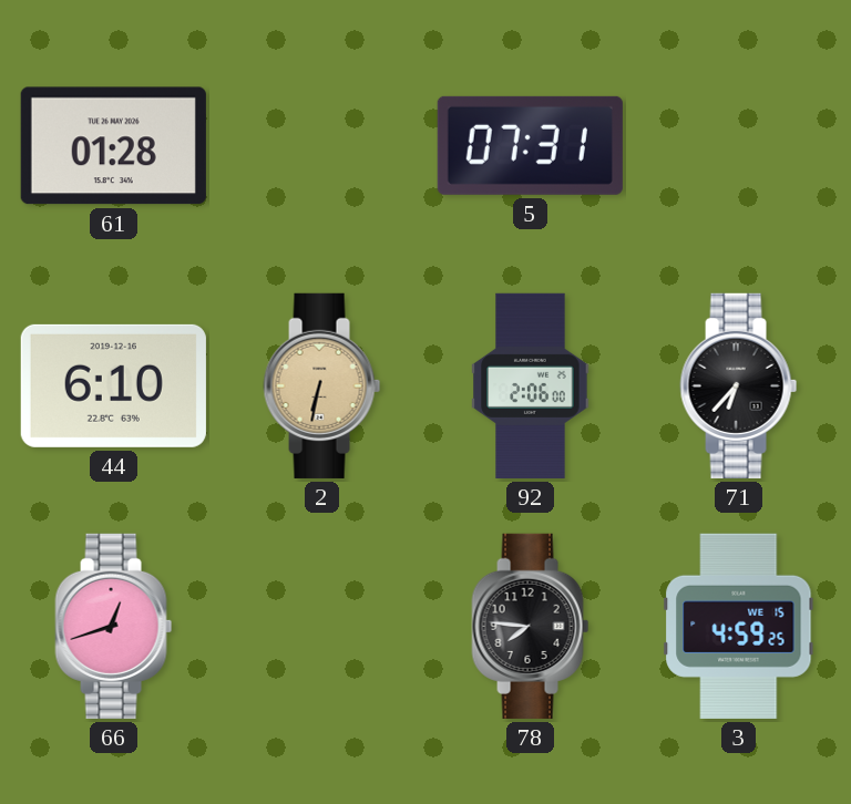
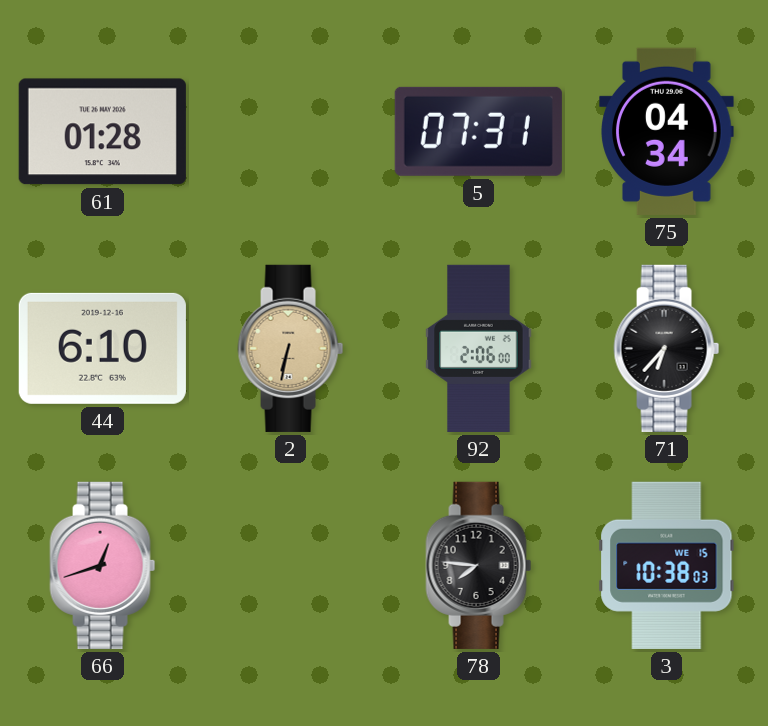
75: none -> 04:34
3: 4:59 -> 10:38
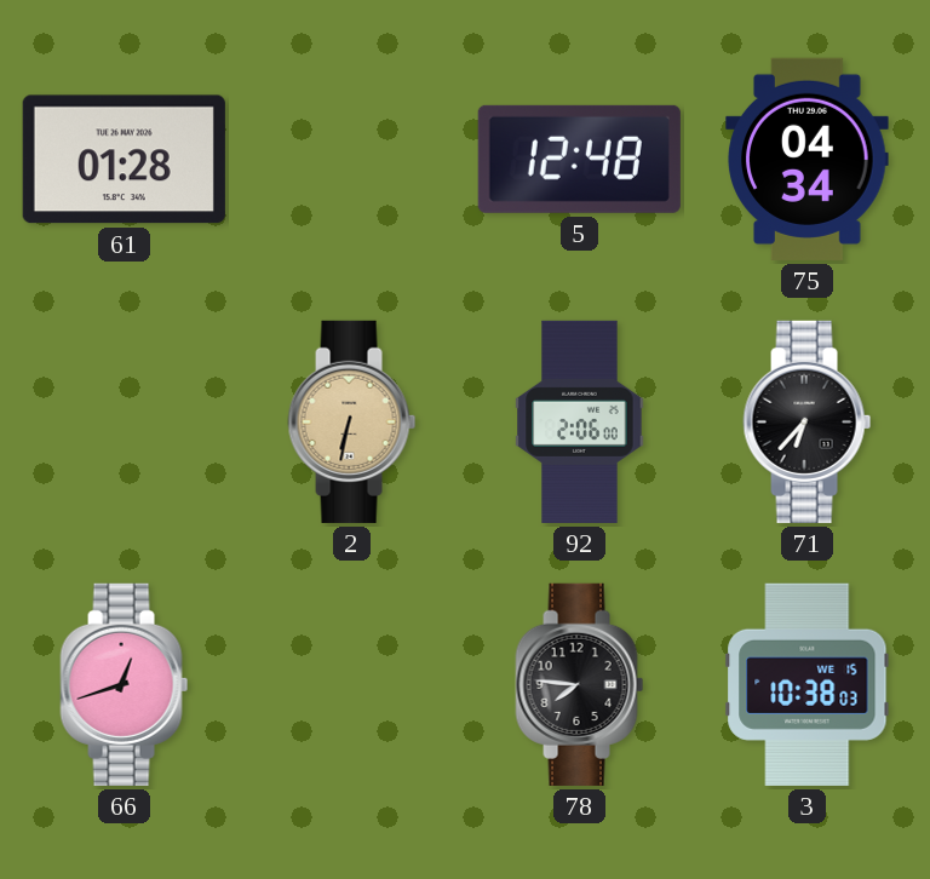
5: 07:31 -> 12:48
44: 6:10 -> none
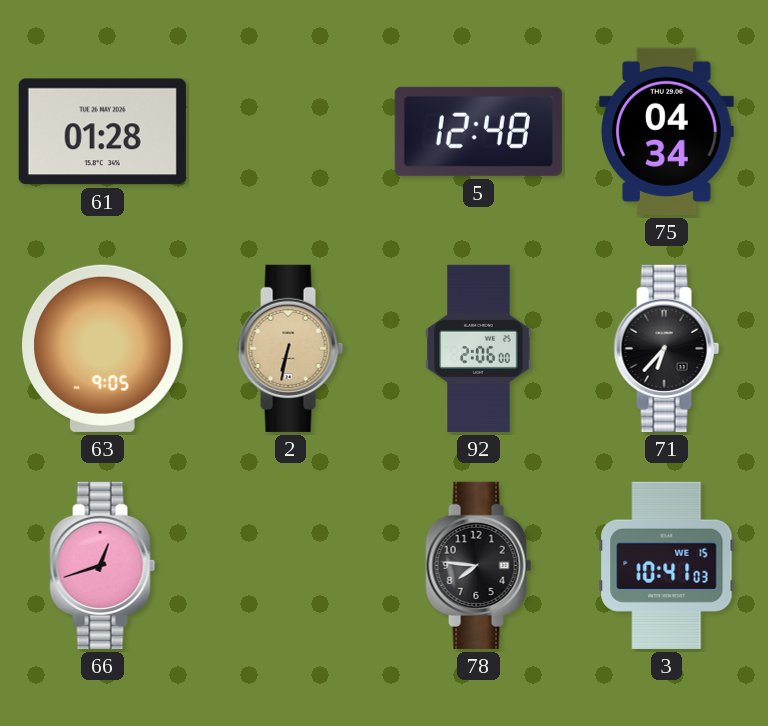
63: none -> 9:05
3: 10:38 -> 10:41
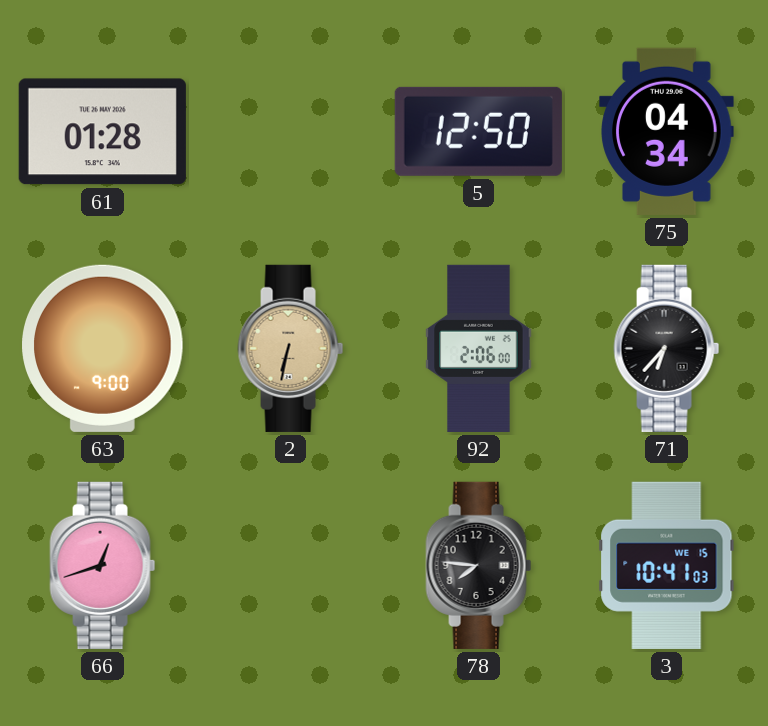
5: 12:48 -> 12:50
63: 9:05 -> 9:00
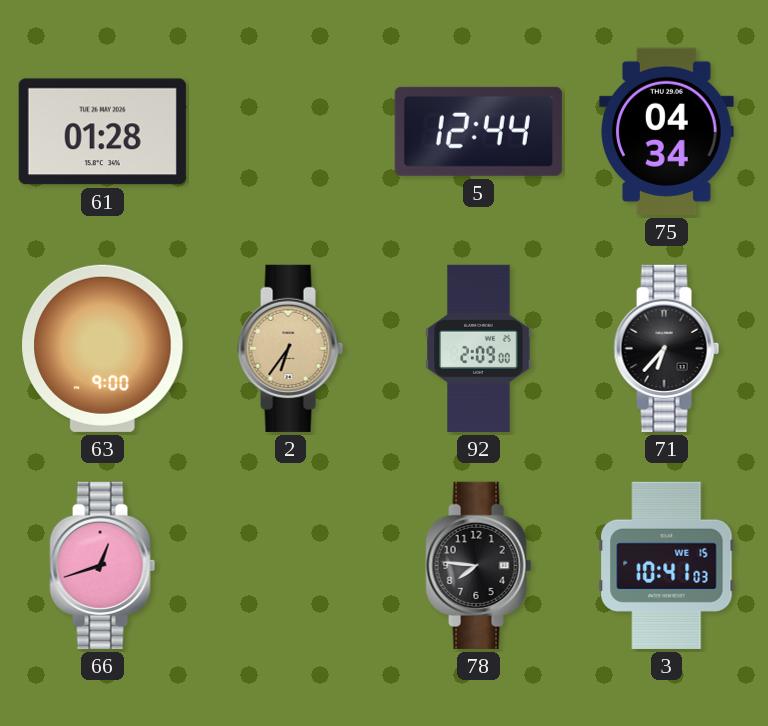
5: 12:50 -> 12:44
2: 6:32 -> 6:36
92: 2:06 -> 2:09
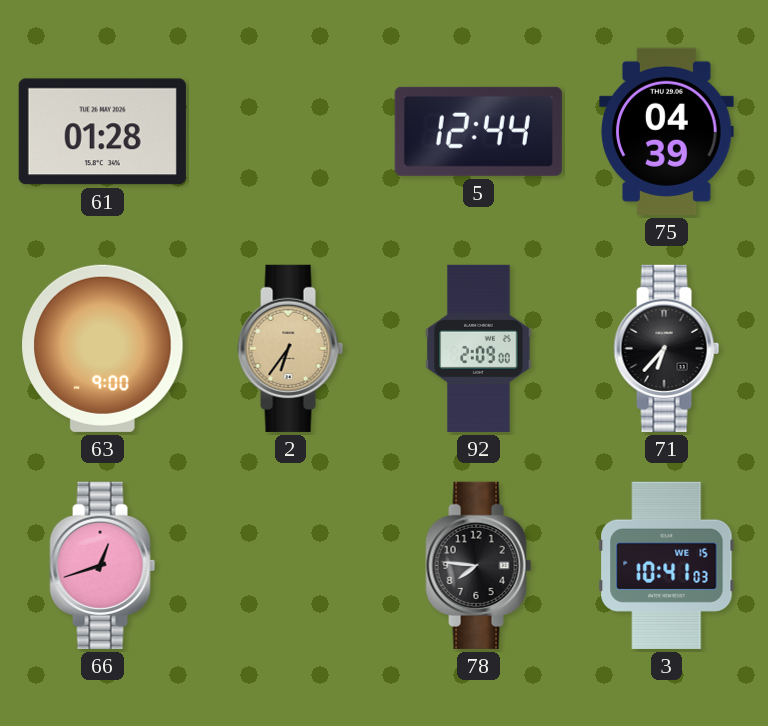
75: 04:34 -> 04:39
